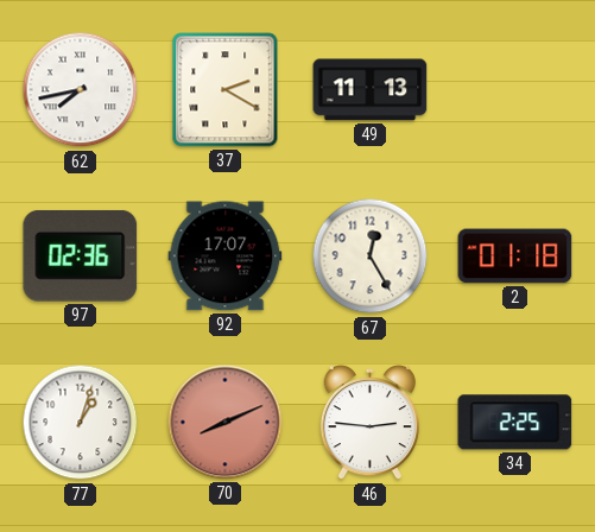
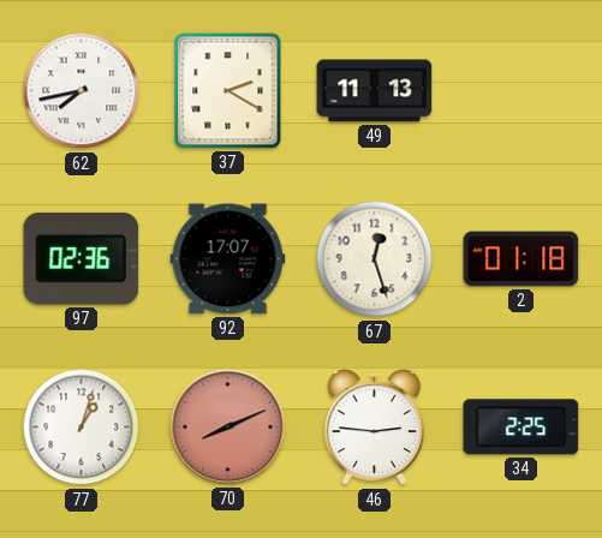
67: 12:25 -> 12:27
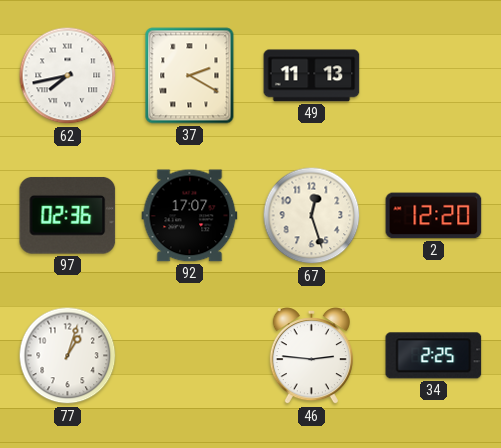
2: 01:18 -> 12:20
70: 8:11 -> none
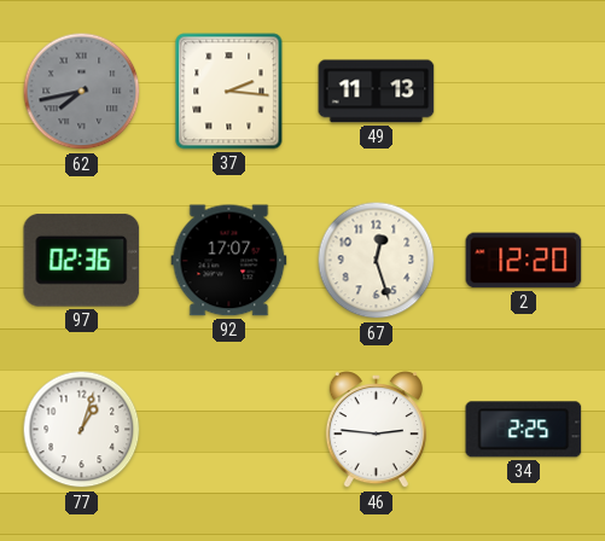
62 dial: white -> grey
37: 2:20 -> 2:16
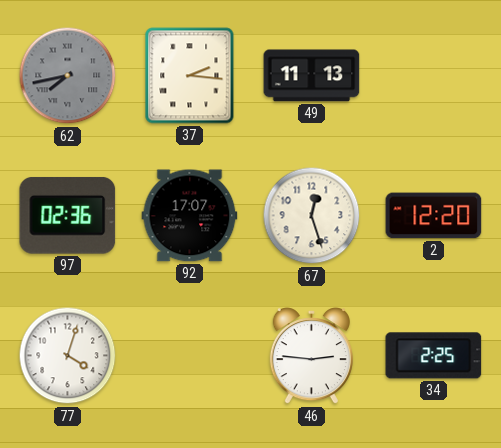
77: 1:03 -> 4:03
